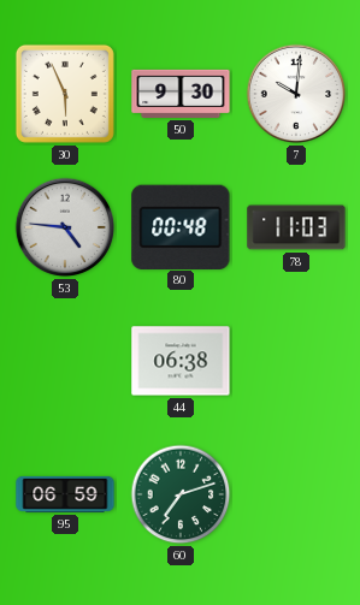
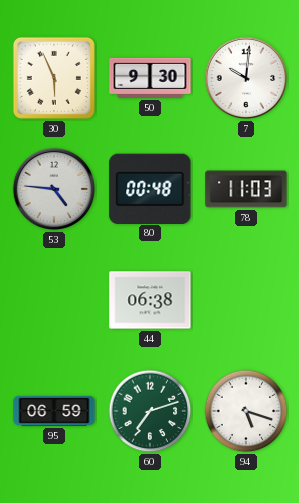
94: none -> 5:18
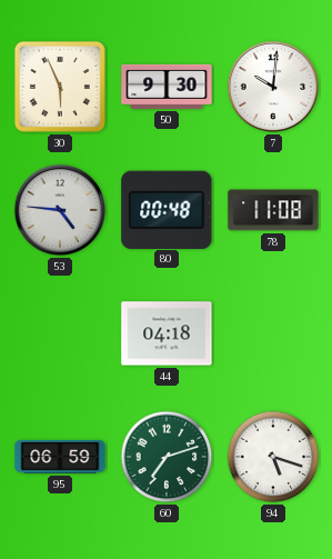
78: 11:03 -> 11:08
44: 06:38 -> 04:18
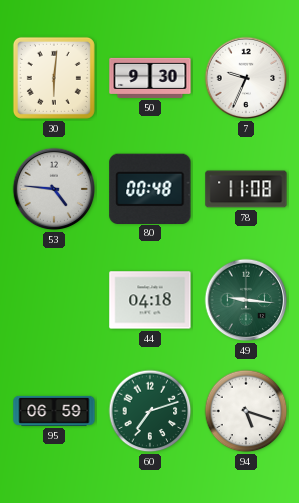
30: 5:56 -> 6:01
7: 10:01 -> 9:34
49: none -> 9:16
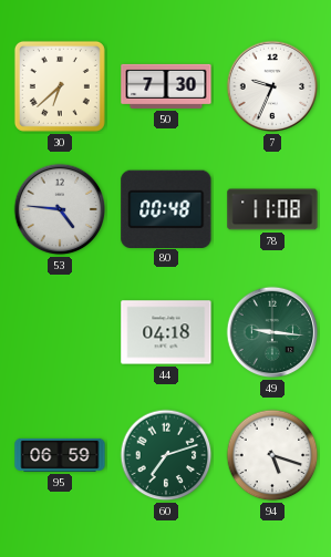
30: 6:01 -> 6:38
50: 9:30 -> 7:30
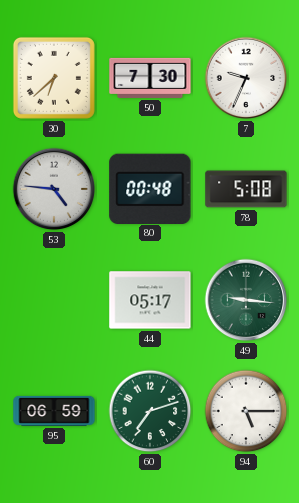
78: 11:08 -> 5:08
44: 04:18 -> 05:17
94: 5:18 -> 5:15
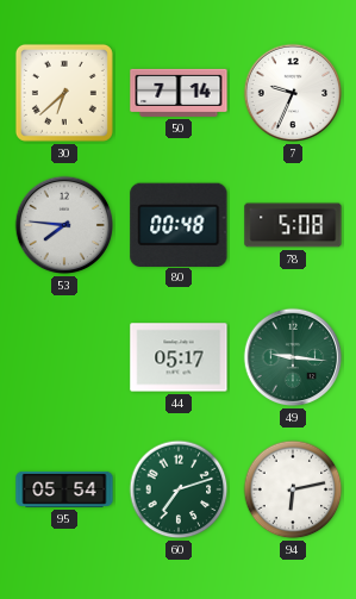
50: 7:30 -> 7:14
53: 4:46 -> 7:46
95: 06:59 -> 05:54
94: 5:15 -> 6:13
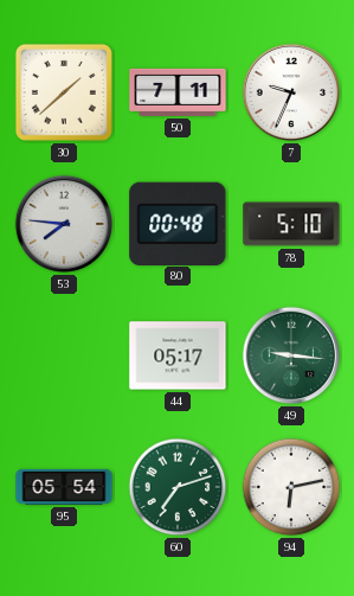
30: 6:38 -> 1:38
50: 7:14 -> 7:11
78: 5:08 -> 5:10
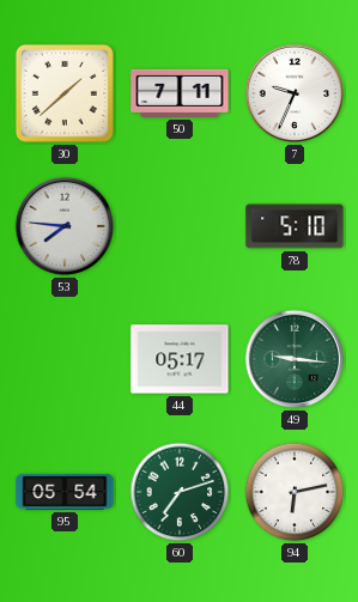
80: 00:48 -> none
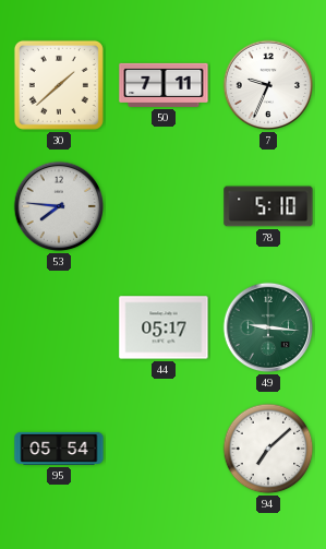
60: 7:12 -> none
94: 6:13 -> 7:08
